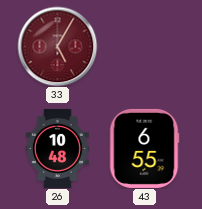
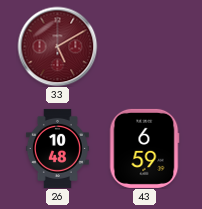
33: 5:05 -> 5:10
43: 6:55 -> 6:59
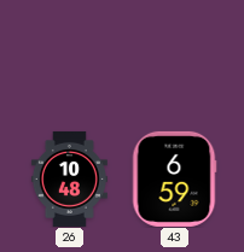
33: 5:10 -> none
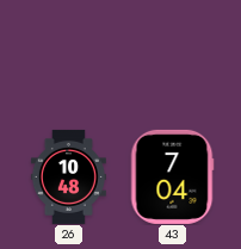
43: 6:59 -> 7:04
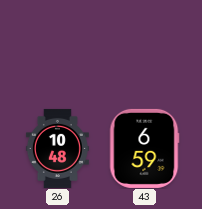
43: 7:04 -> 6:59
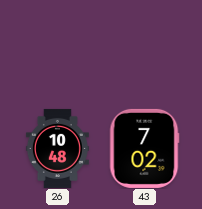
43: 6:59 -> 7:02
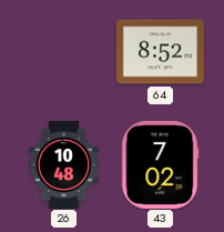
64: none -> 8:52
